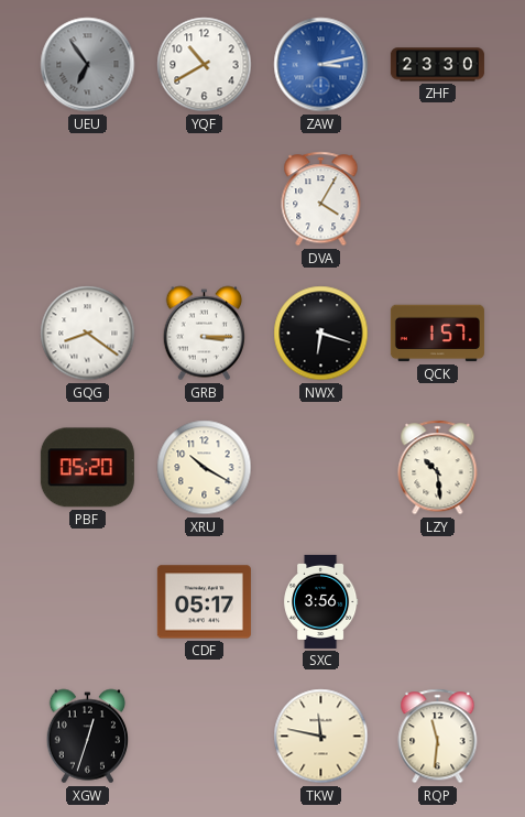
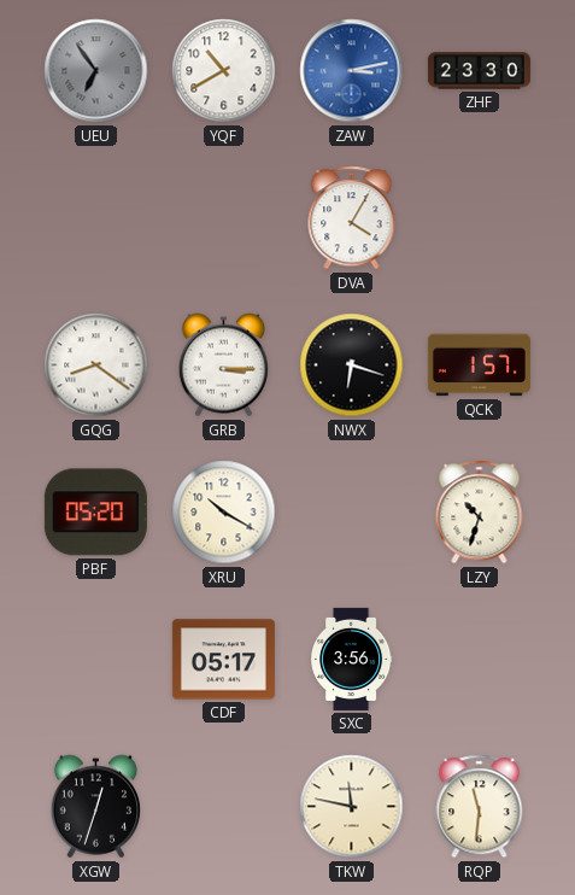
LZY: 10:29 -> 10:33
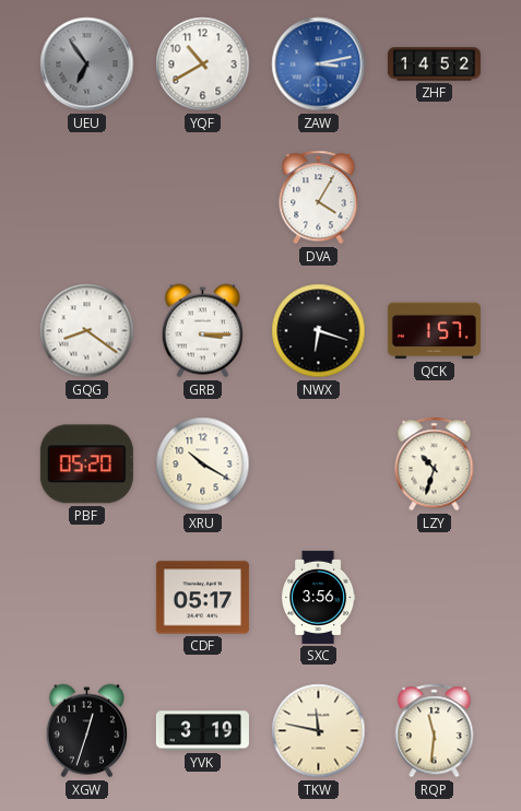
ZHF: 23:30 -> 14:52
YVK: none -> 3:19
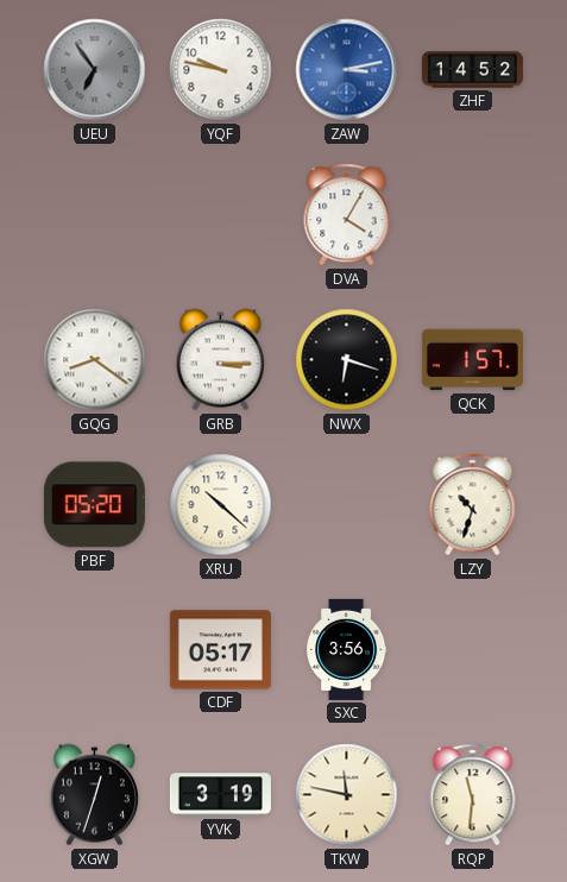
YQF: 10:40 -> 9:47
XRU: 10:20 -> 10:22
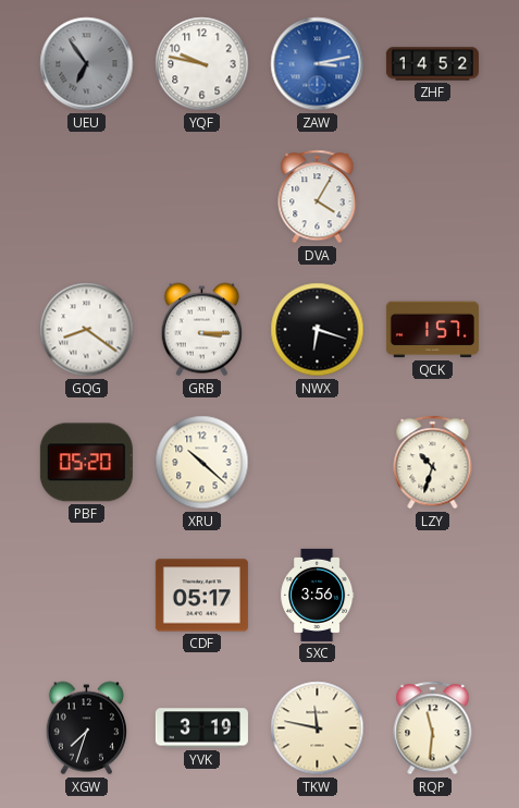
XGW: 12:33 -> 7:33
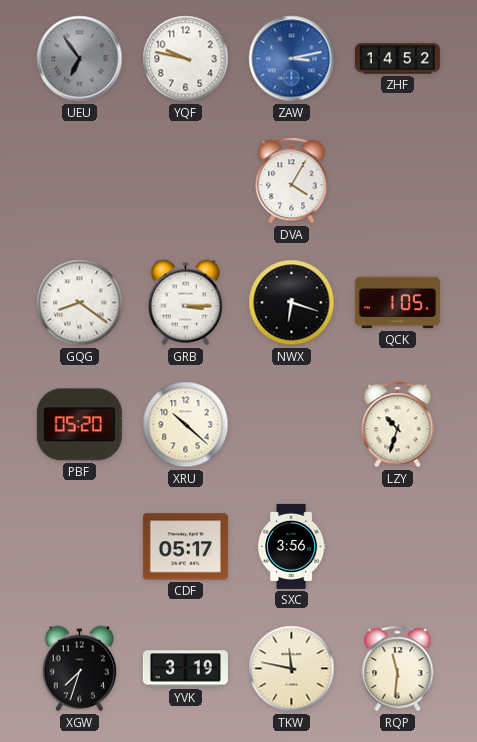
QCK: 1:57 -> 1:05
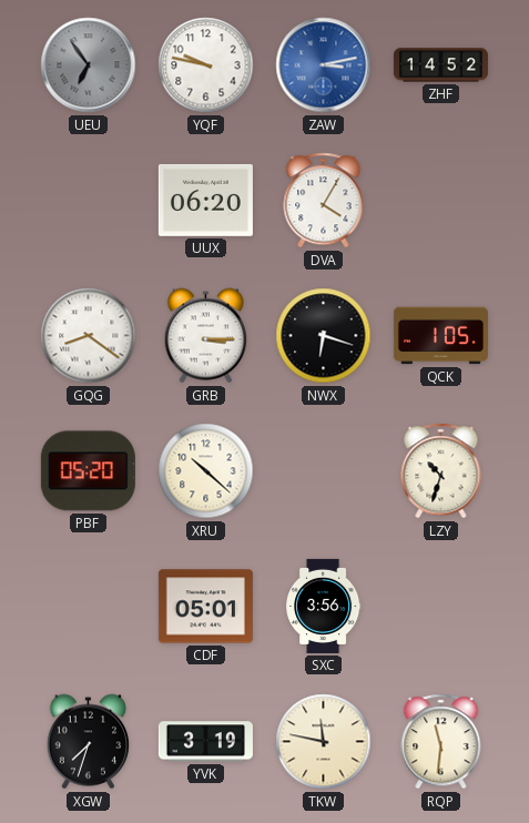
UUX: none -> 06:20
CDF: 05:17 -> 05:01
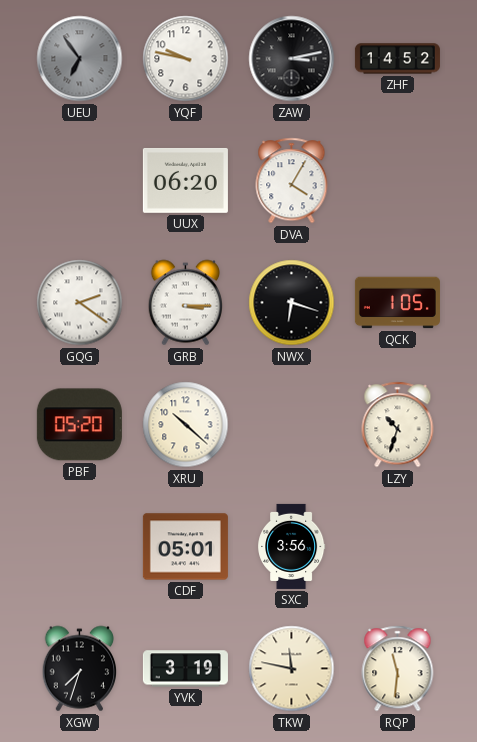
ZAW dial: blue -> black
GQG: 8:21 -> 2:21
